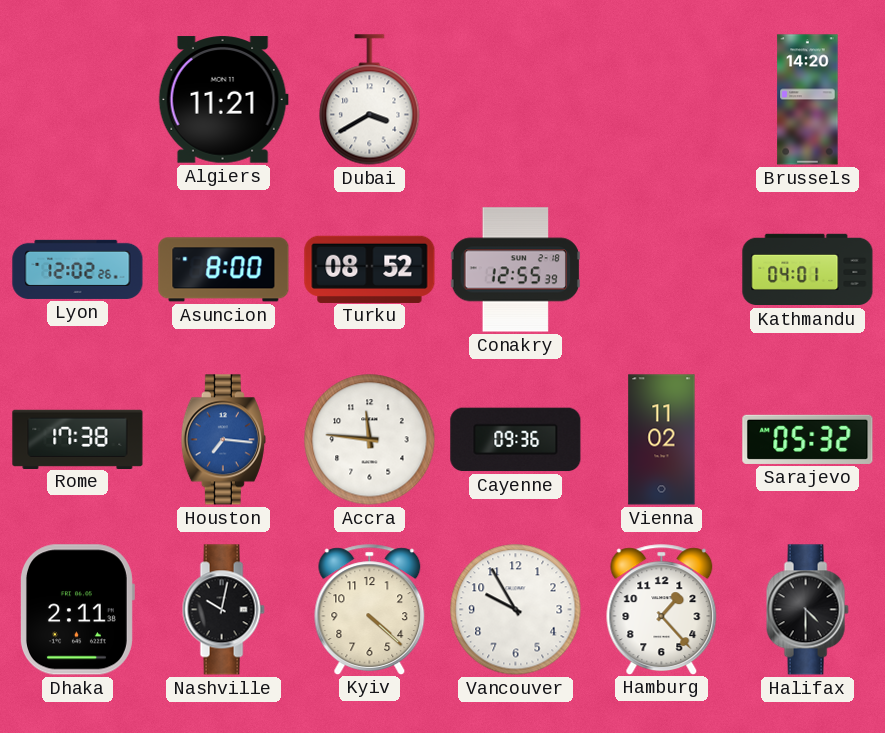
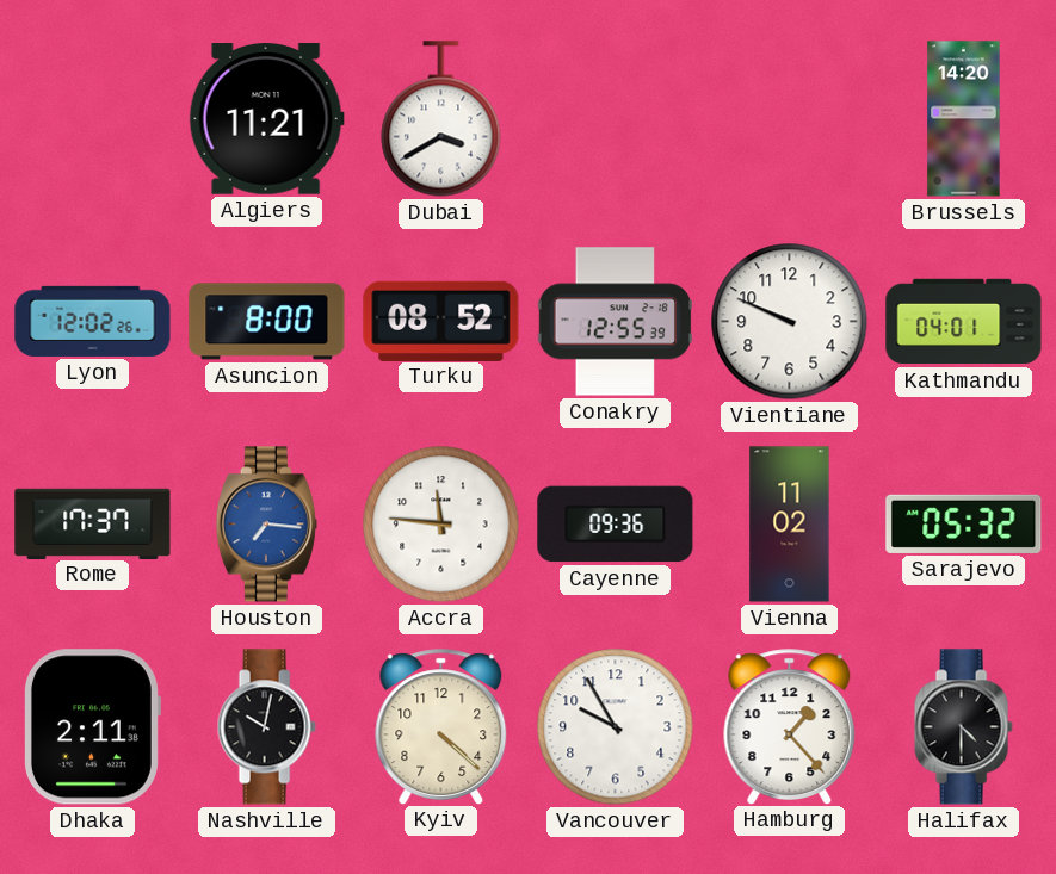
Vientiane: none -> 9:49
Rome: 17:38 -> 17:37
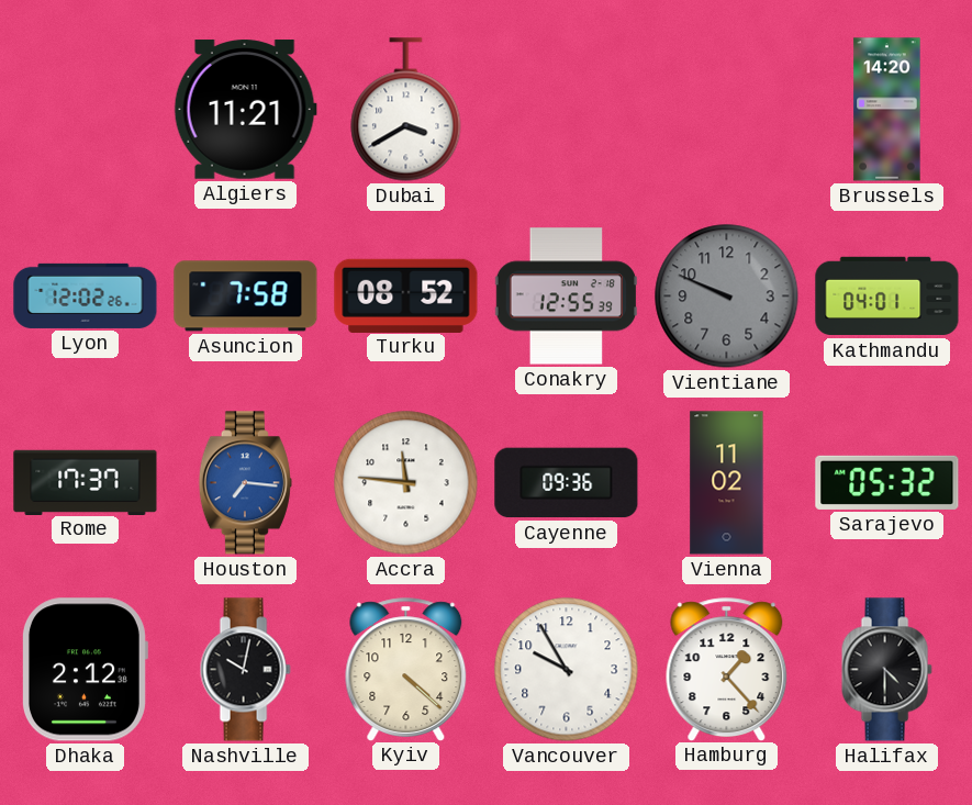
Asuncion: 8:00 -> 7:58
Vientiane dial: white -> grey
Dhaka: 2:11 -> 2:12
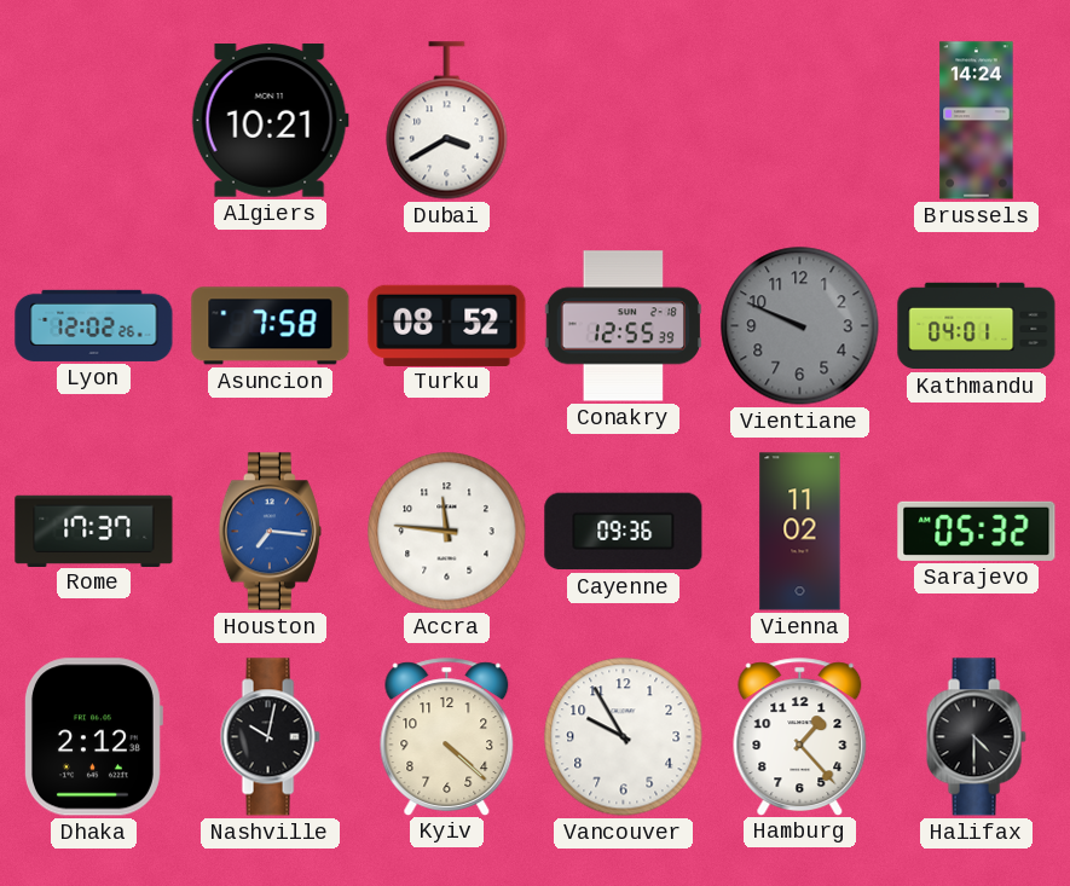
Algiers: 11:21 -> 10:21
Brussels: 14:20 -> 14:24
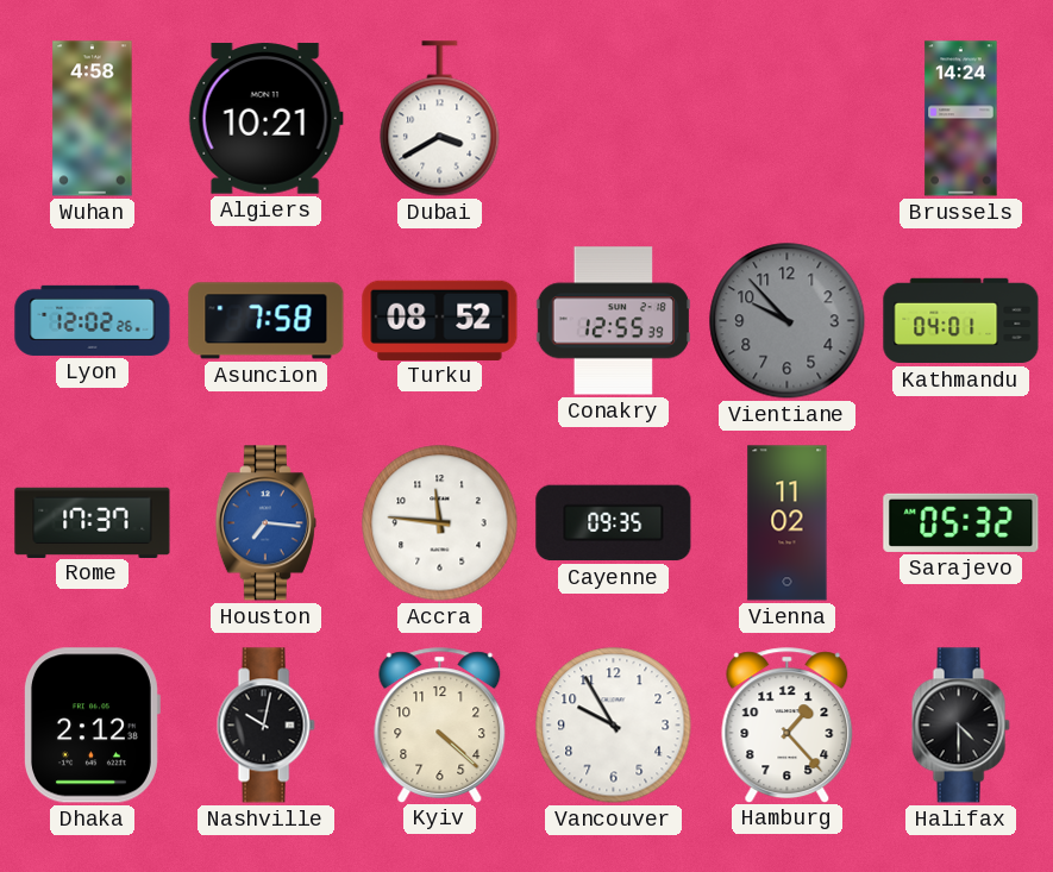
Wuhan: none -> 4:58
Vientiane: 9:49 -> 9:53
Cayenne: 09:36 -> 09:35
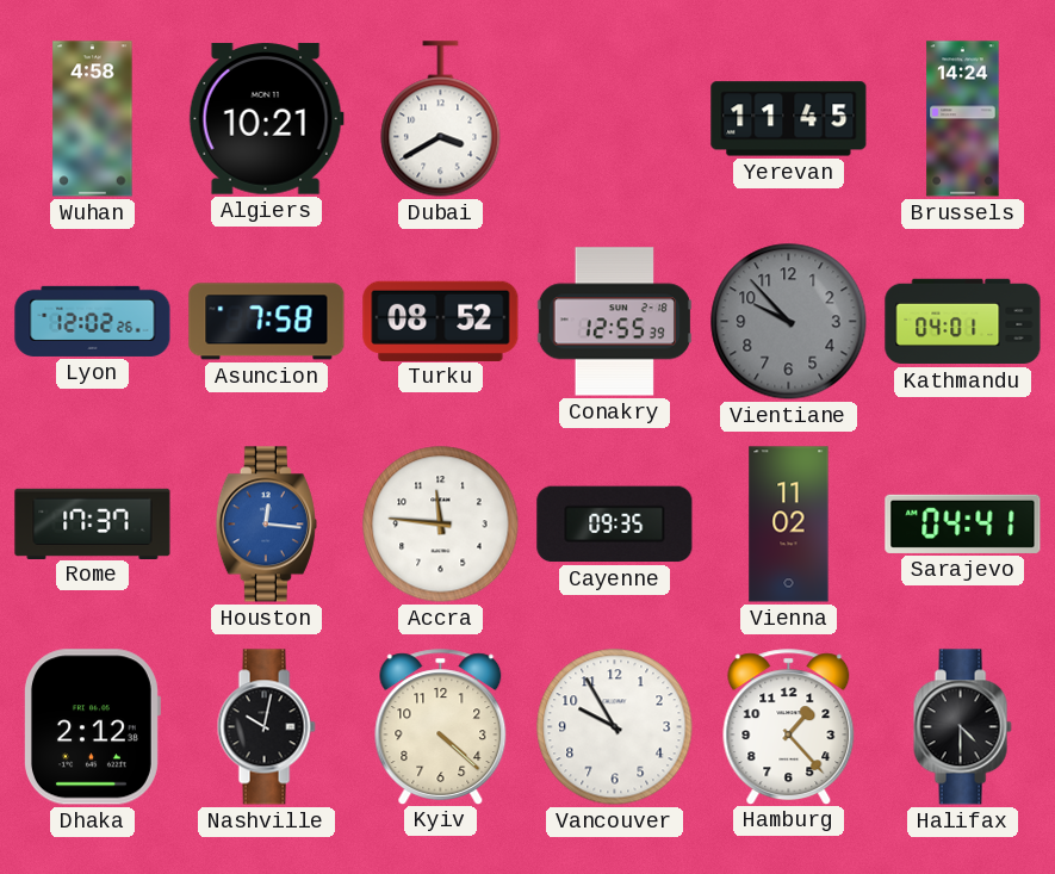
Yerevan: none -> 11:45
Houston: 7:16 -> 12:16
Sarajevo: 05:32 -> 04:41
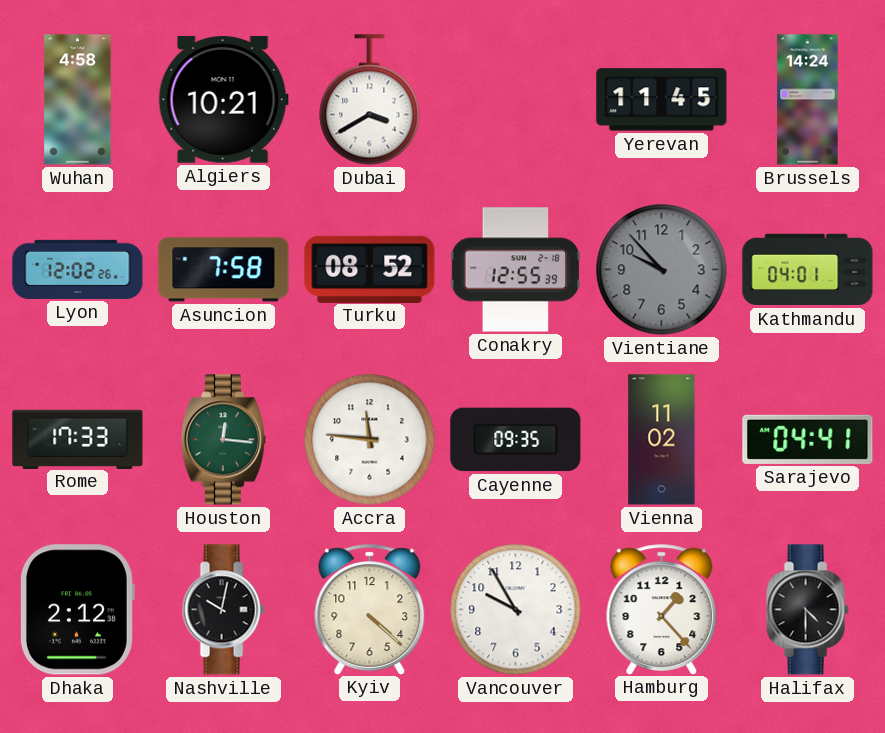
Rome: 17:37 -> 17:33
Houston dial: blue -> green
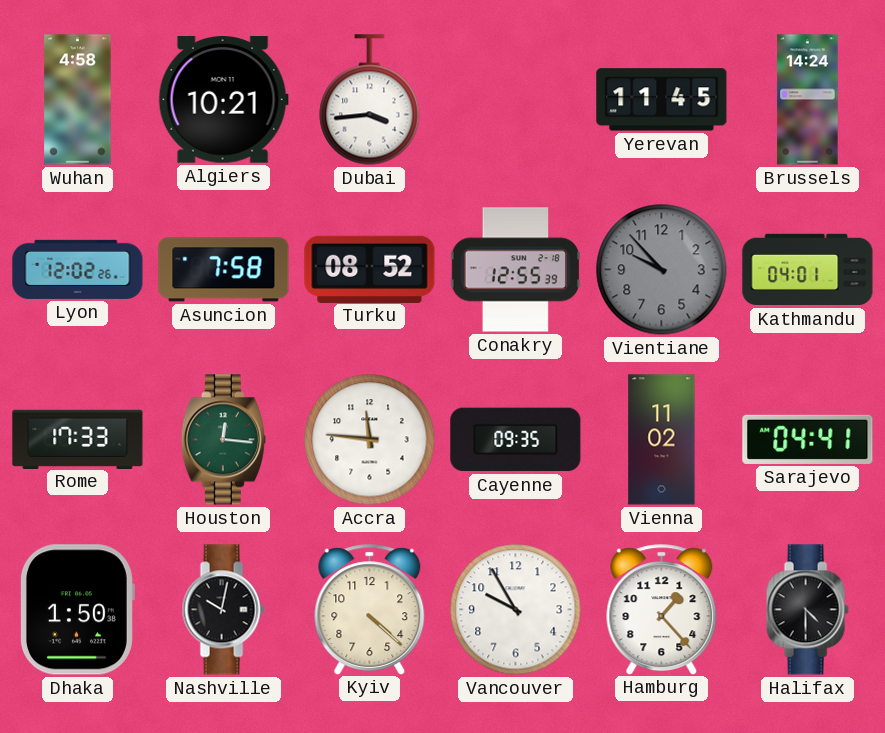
Dubai: 3:40 -> 3:44
Dhaka: 2:12 -> 1:50
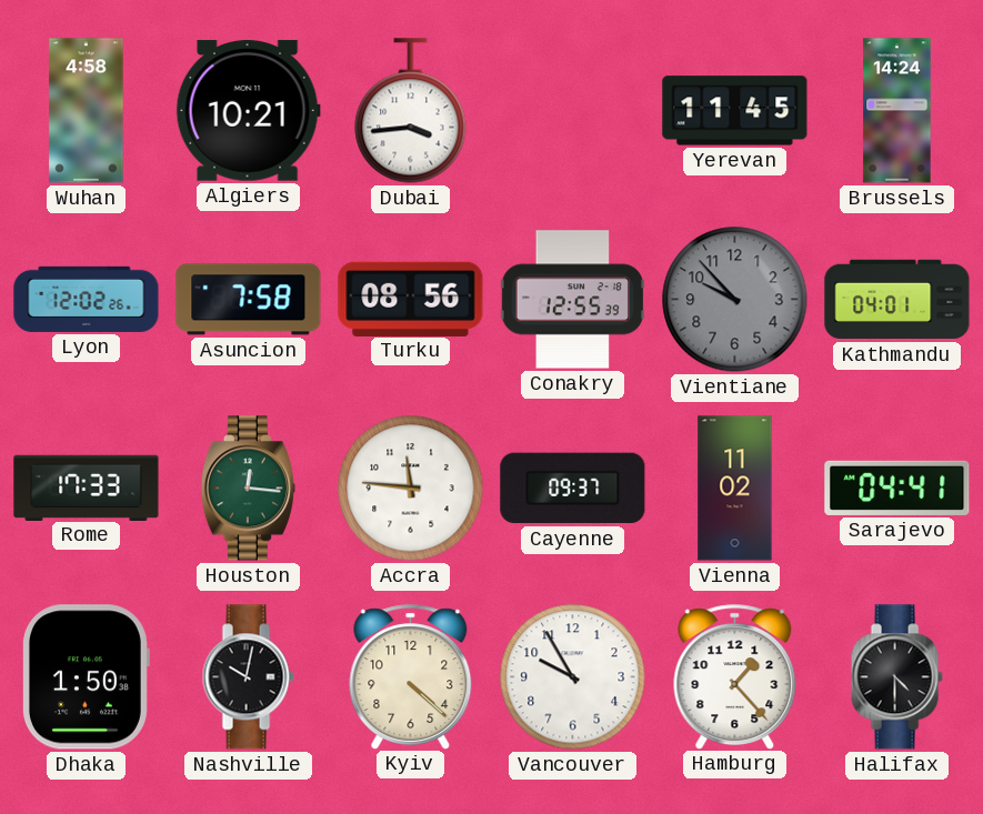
Turku: 08:52 -> 08:56
Cayenne: 09:35 -> 09:37
